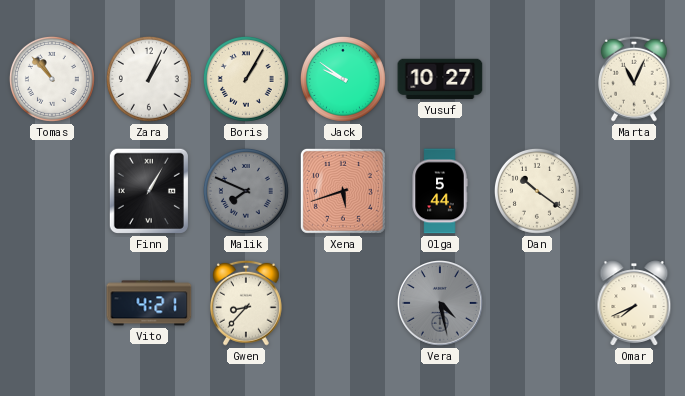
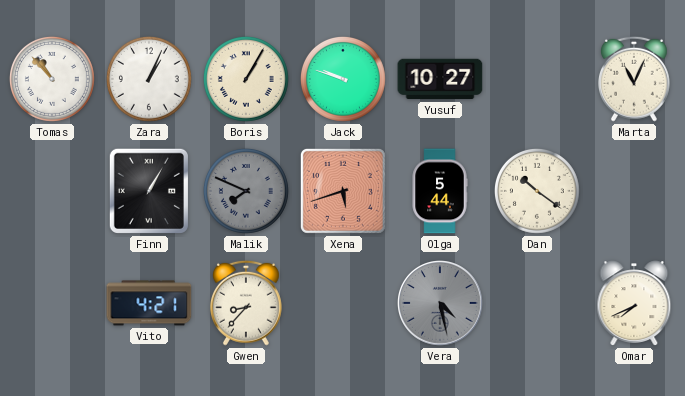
Jack: 9:51 -> 9:48
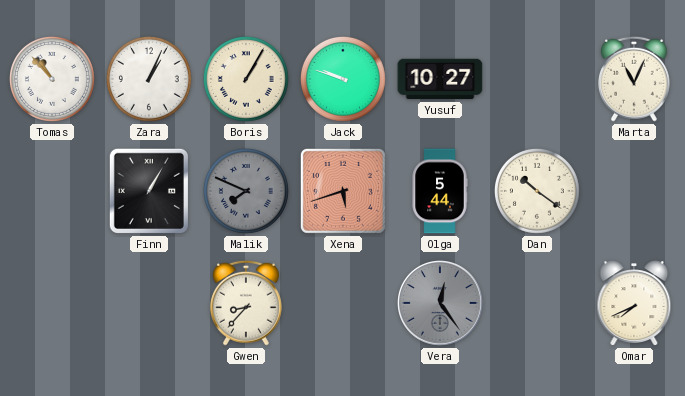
Vito: 4:21 -> none
Vera: 4:28 -> 12:24
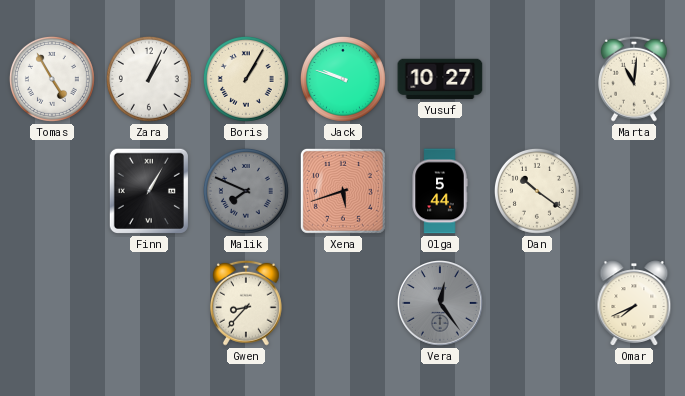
Tomas: 10:53 -> 4:55
Marta: 11:04 -> 11:01
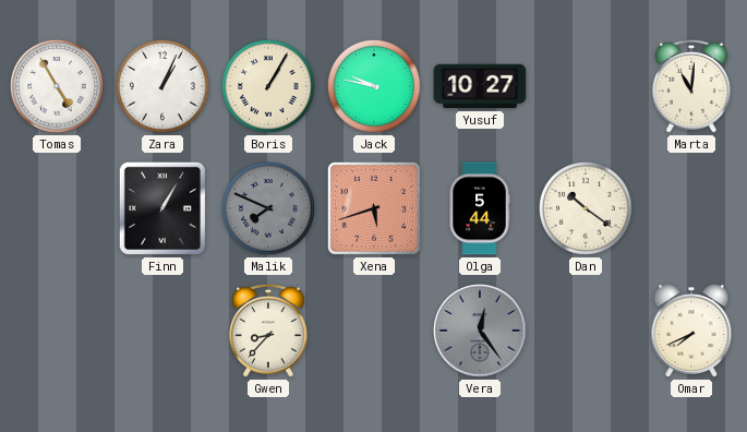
Jack: 9:48 -> 9:47
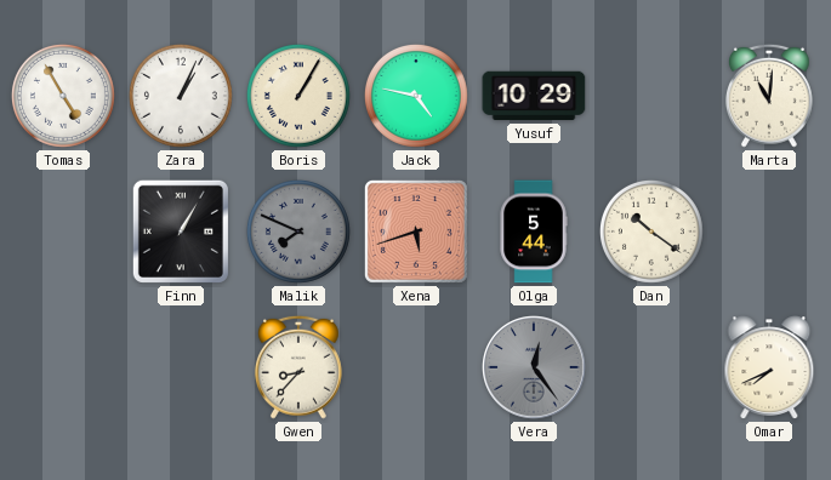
Jack: 9:47 -> 4:47
Yusuf: 10:27 -> 10:29
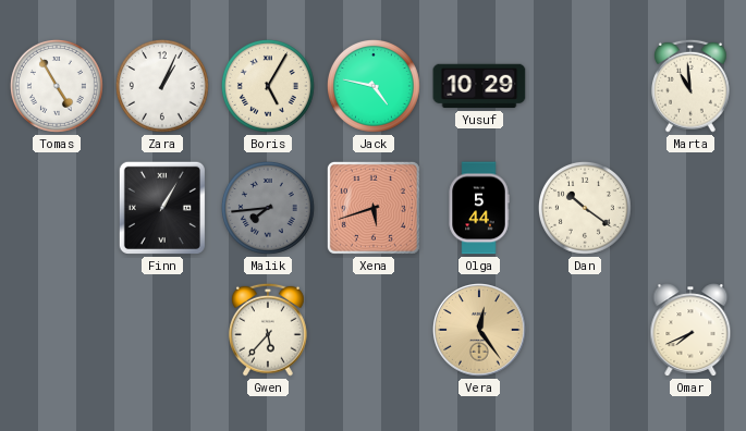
Boris: 1:05 -> 5:05
Marta: 11:01 -> 10:59
Malik: 7:49 -> 7:44
Gwen: 8:37 -> 5:37
Vera dial: grey -> champagne
